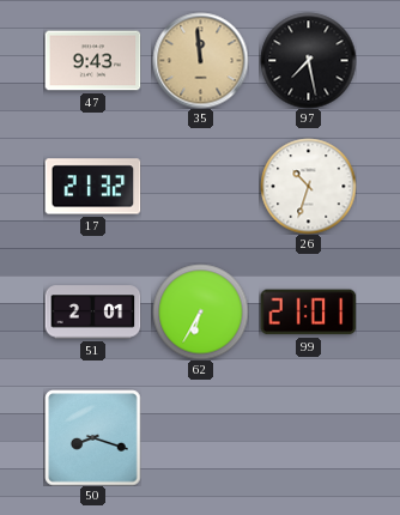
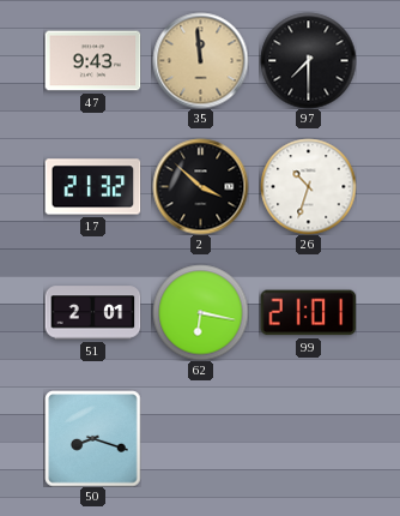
97: 7:28 -> 7:30
2: none -> 3:52
62: 6:35 -> 6:17
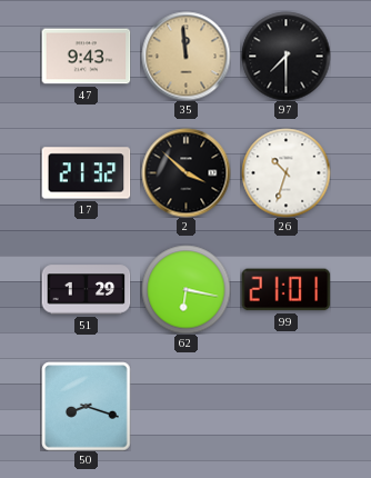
51: 2:01 -> 1:29
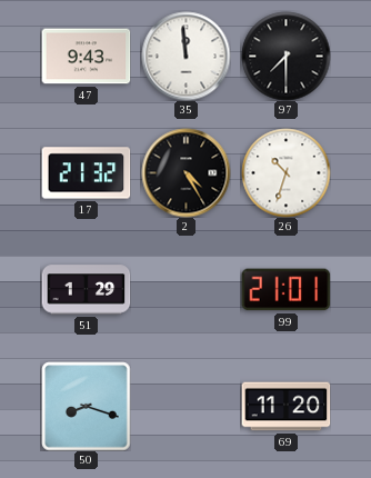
35 dial: champagne -> white
2: 3:52 -> 4:25
62: 6:17 -> none
69: none -> 11:20
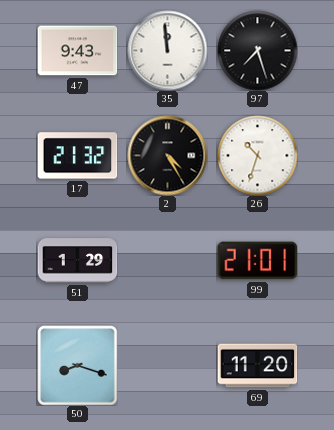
97: 7:30 -> 7:27
